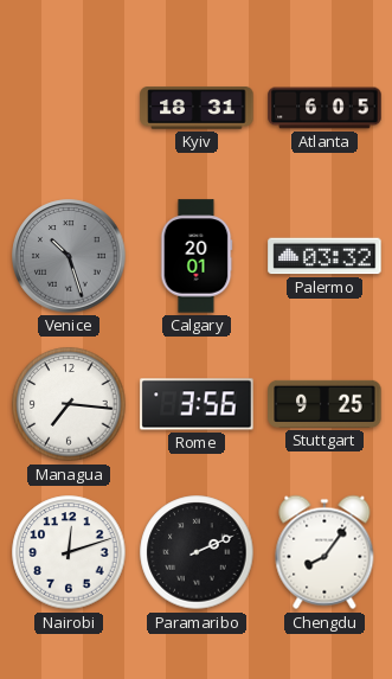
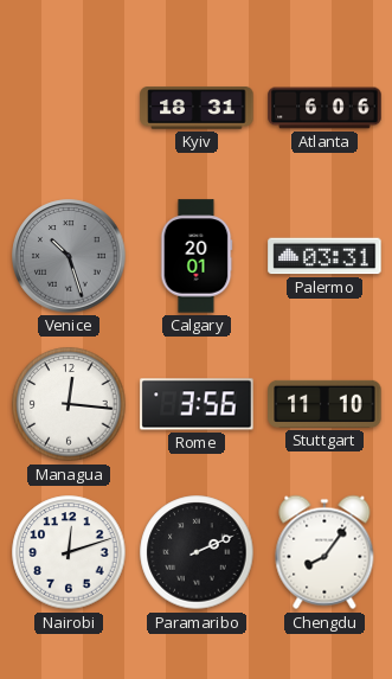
Atlanta: 6:05 -> 6:06
Palermo: 03:32 -> 03:31
Managua: 7:16 -> 12:16
Stuttgart: 9:25 -> 11:10
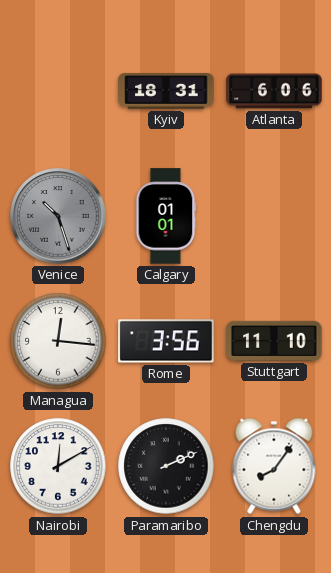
Calgary: 20:01 -> 01:01
Palermo: 03:31 -> none
Nairobi: 12:12 -> 12:10
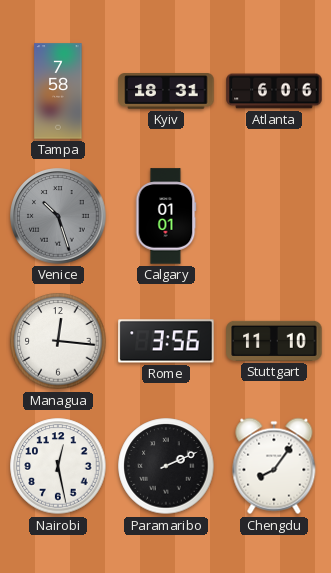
Tampa: none -> 7:58
Nairobi: 12:10 -> 12:28
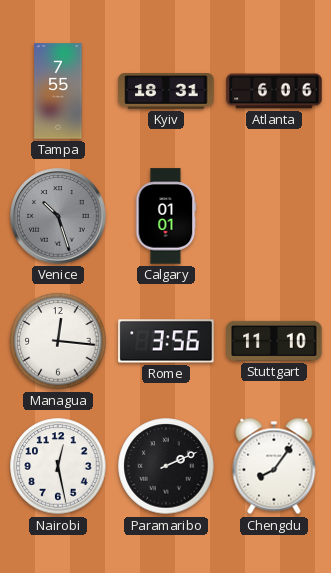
Tampa: 7:58 -> 7:55
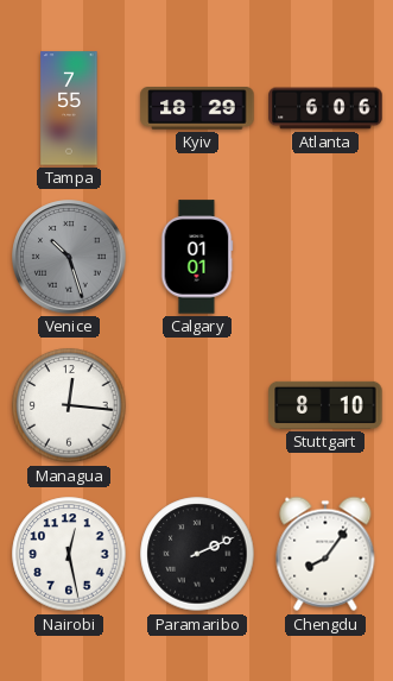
Kyiv: 18:31 -> 18:29
Rome: 3:56 -> none
Stuttgart: 11:10 -> 8:10
